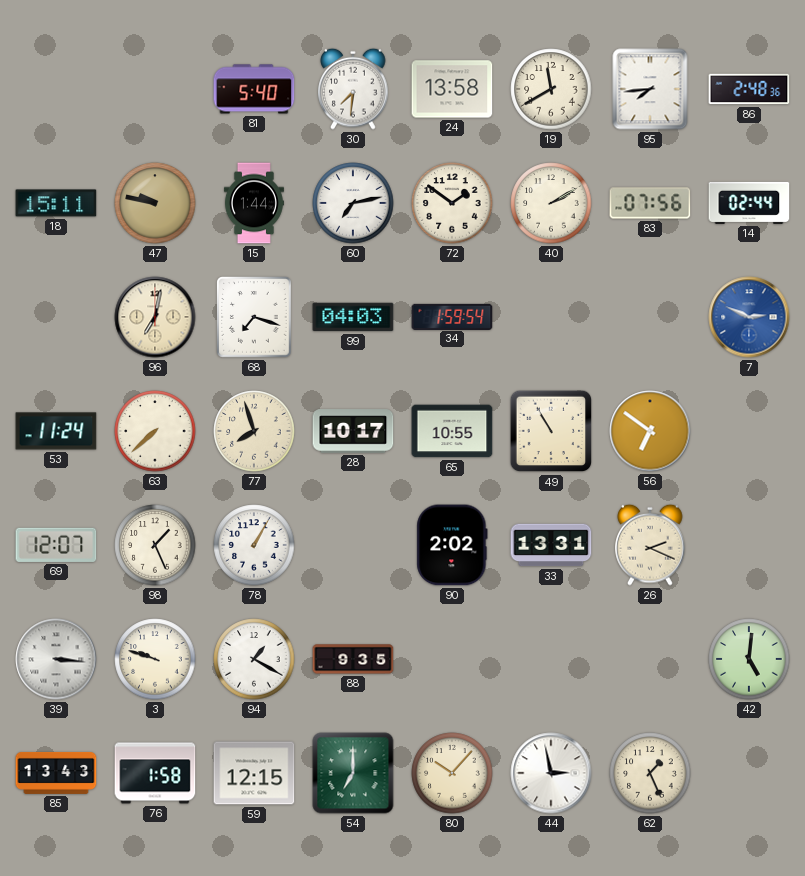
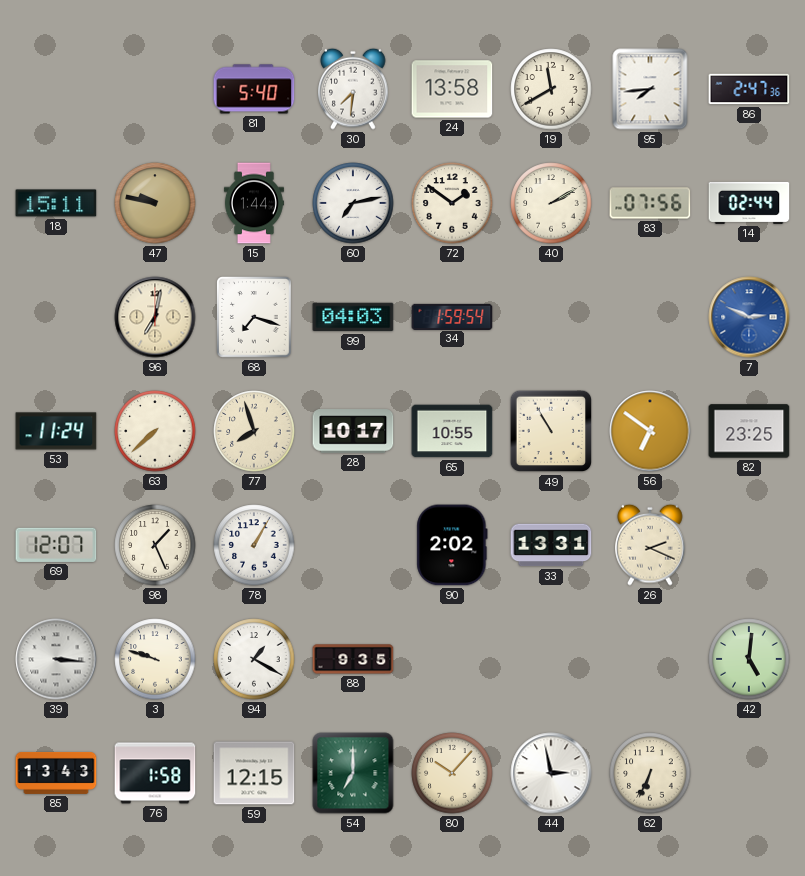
86: 2:48 -> 2:47
82: none -> 23:25
62: 1:26 -> 6:34
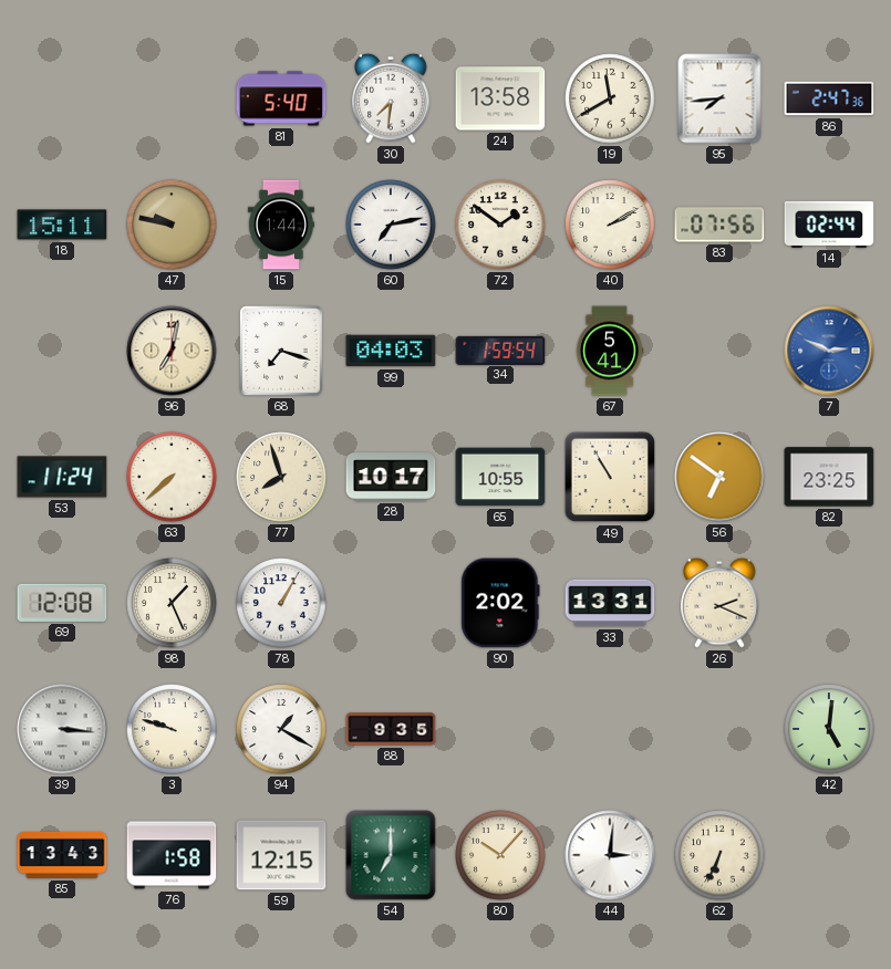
67: none -> 5:41
69: 12:07 -> 12:08
44: 2:58 -> 3:01
